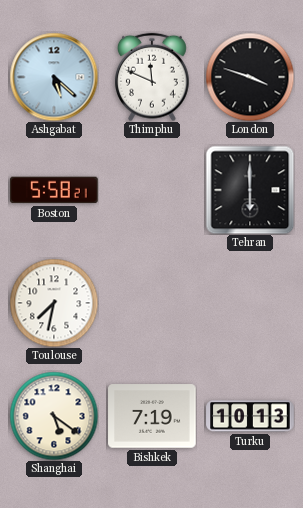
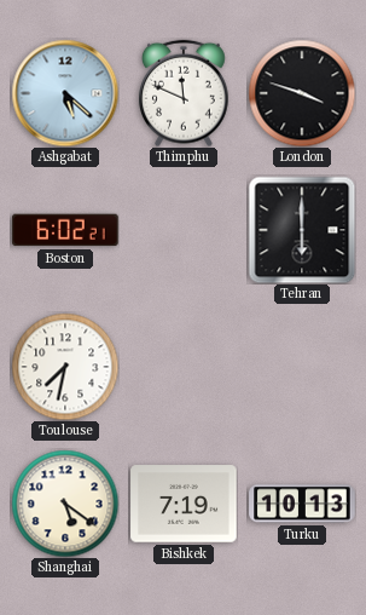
Boston: 5:58 -> 6:02
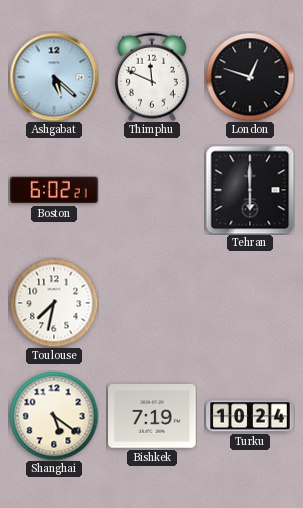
London: 3:48 -> 12:48
Turku: 10:13 -> 10:24
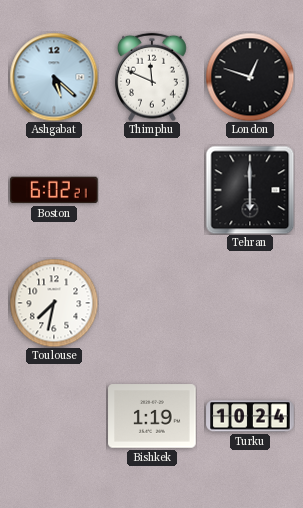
Shanghai: 5:21 -> none
Bishkek: 7:19 -> 1:19
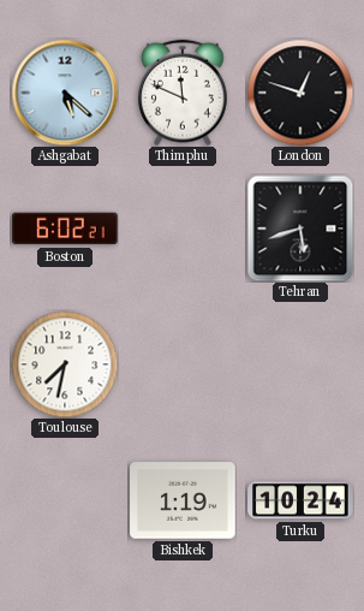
Tehran: 6:00 -> 5:42
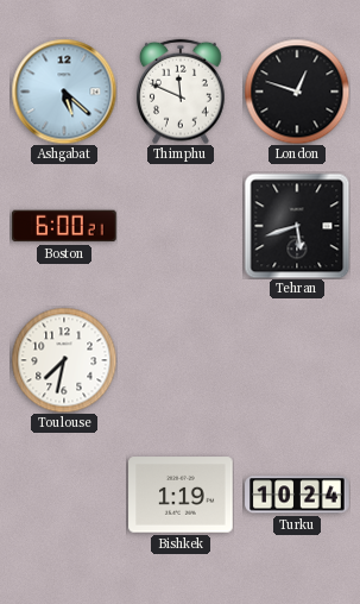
Boston: 6:02 -> 6:00
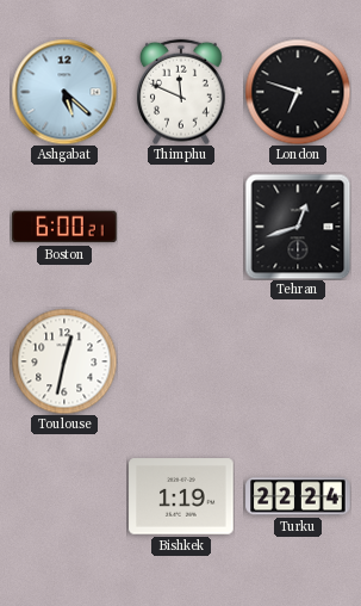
London: 12:48 -> 6:48
Tehran: 5:42 -> 12:42
Toulouse: 7:32 -> 12:32
Turku: 10:24 -> 22:24
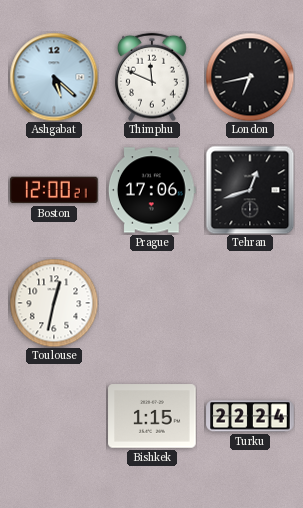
London: 6:48 -> 6:43
Boston: 6:00 -> 12:00
Prague: none -> 17:06
Bishkek: 1:19 -> 1:15
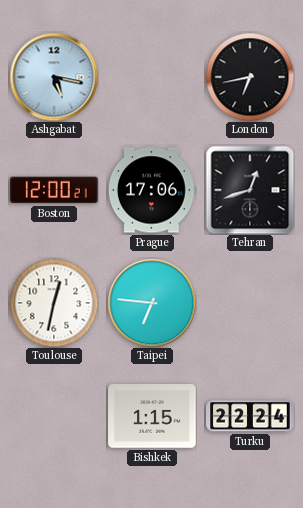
Ashgabat: 5:22 -> 5:17
Thimphu: 11:49 -> none
Taipei: none -> 6:46
